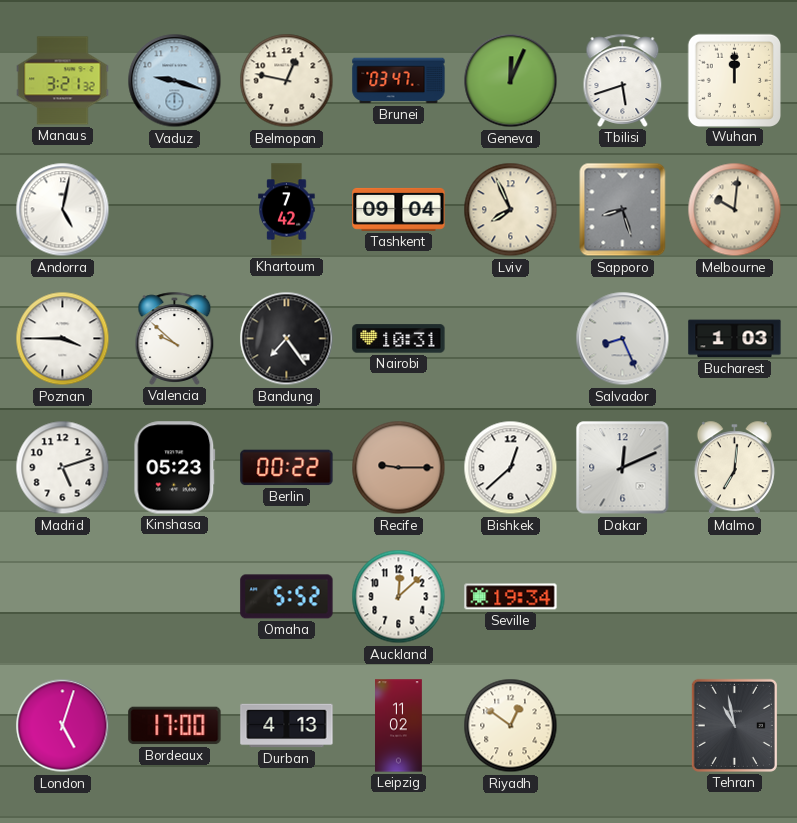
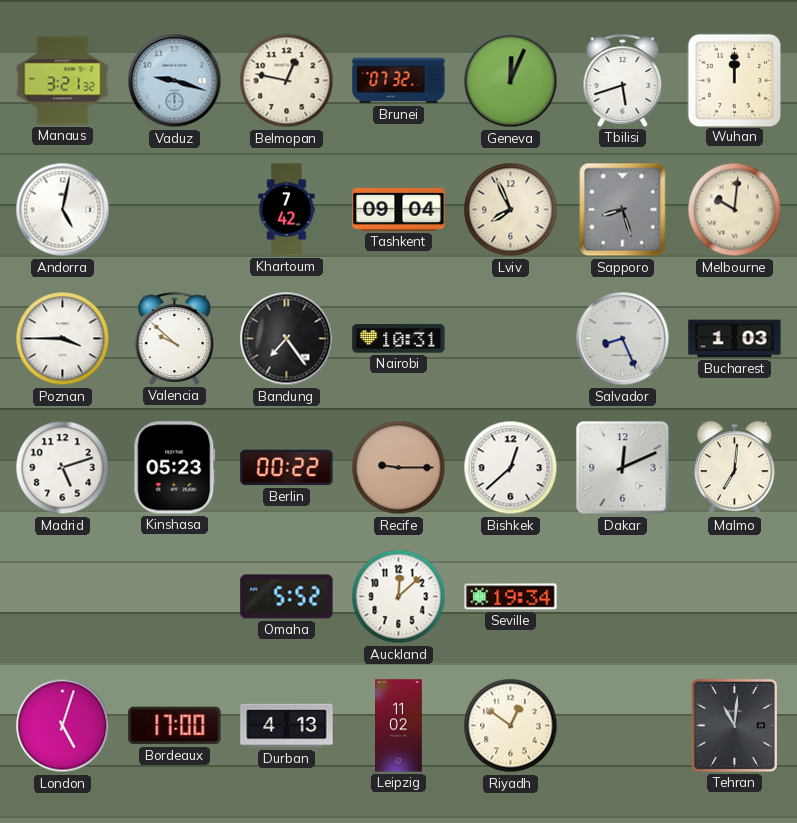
Brunei: 03:47 -> 07:32
Tehran: 10:58 -> 11:01
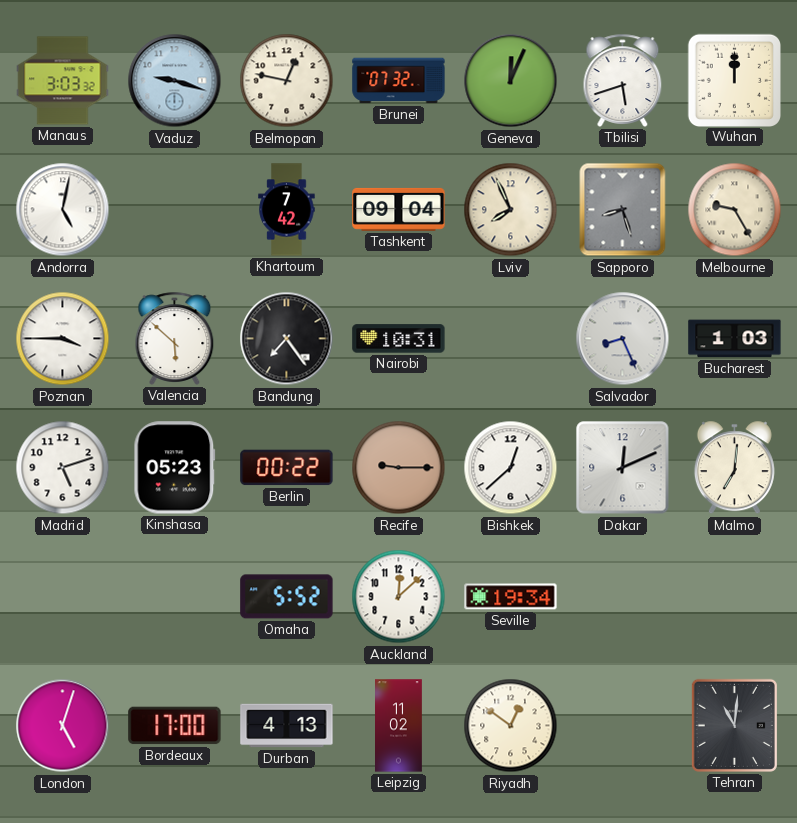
Manaus: 3:21 -> 3:03
Melbourne: 10:01 -> 9:25
Valencia: 9:52 -> 5:52
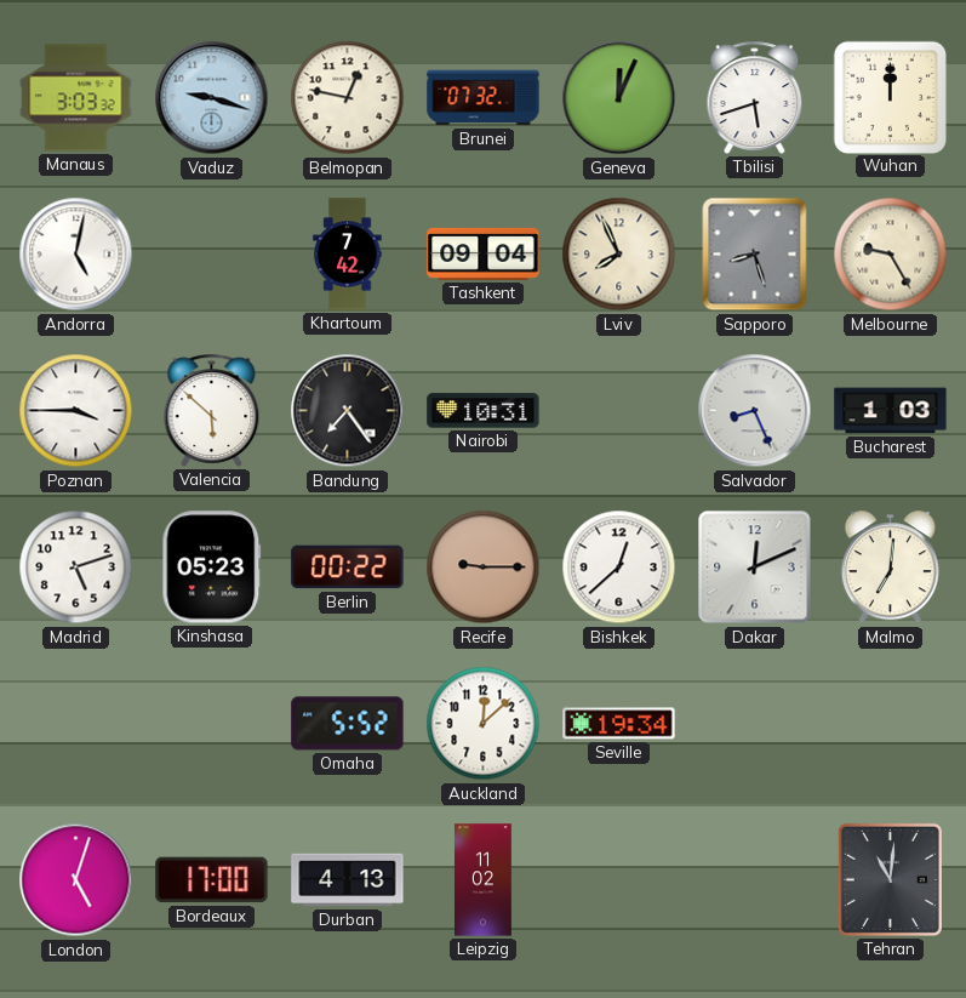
Riyadh: 12:51 -> none
